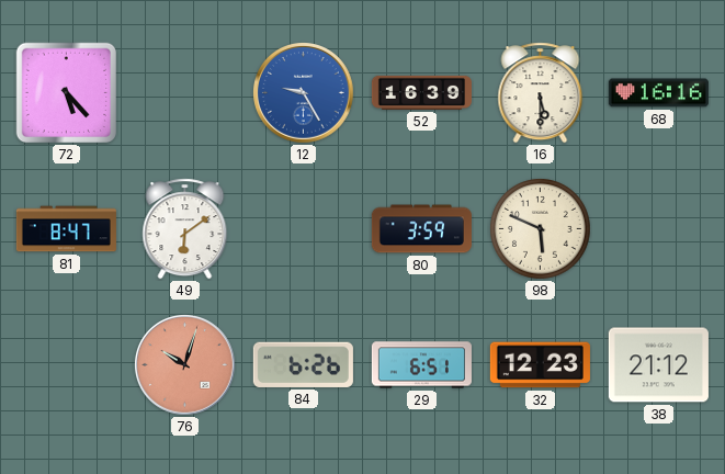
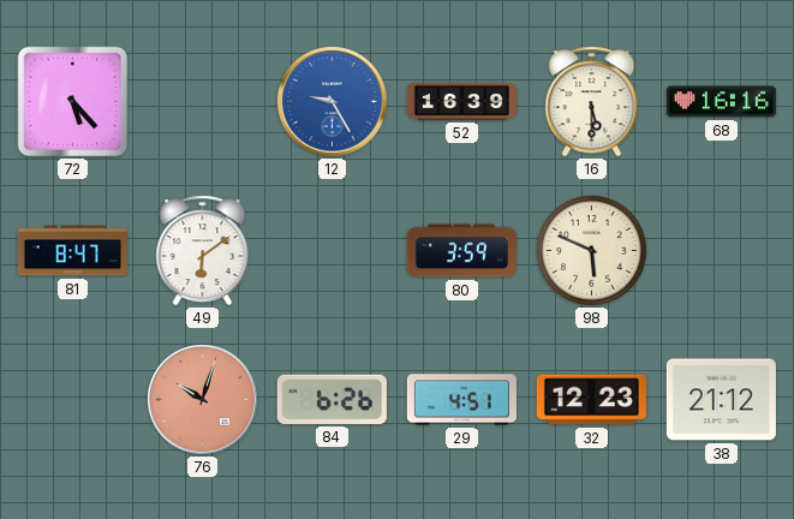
29: 6:51 -> 4:51
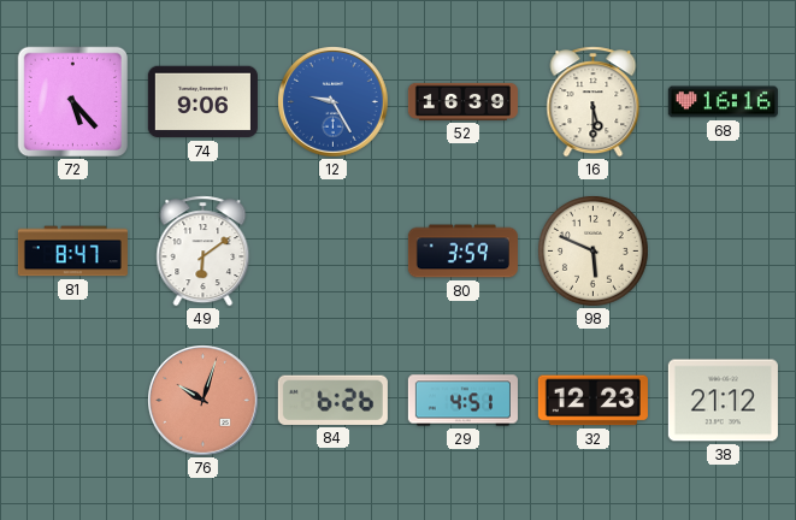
74: none -> 9:06
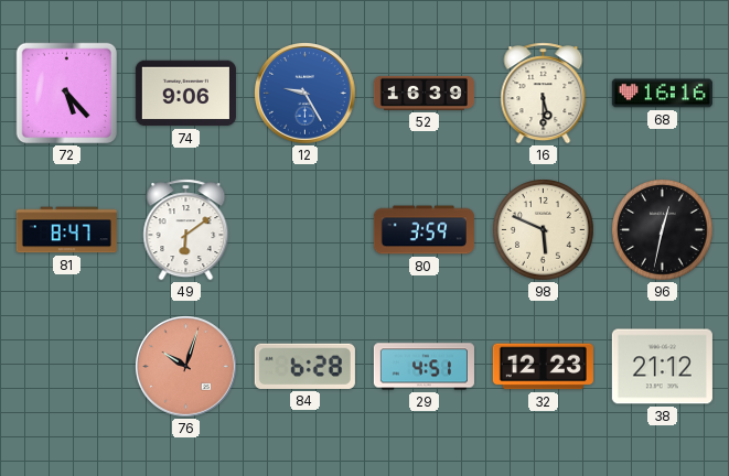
96: none -> 12:32
84: 6:26 -> 6:28
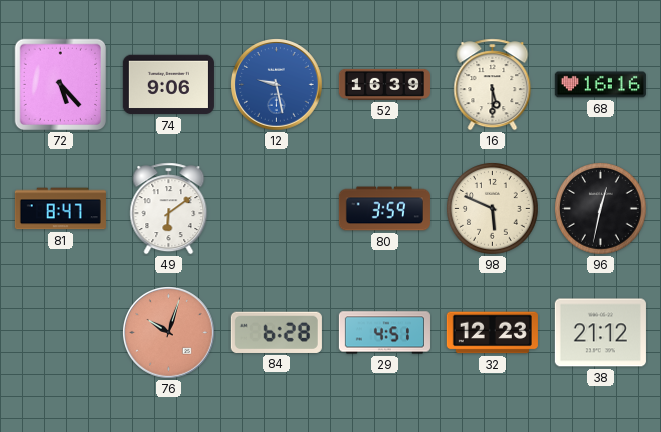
12: 9:25 -> 9:28
